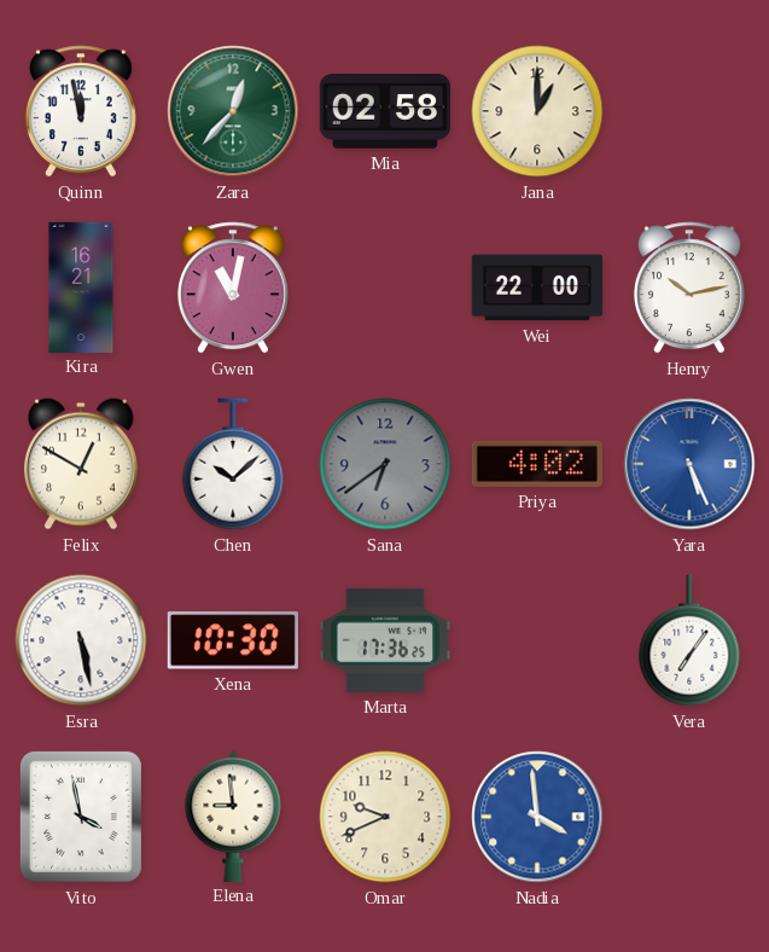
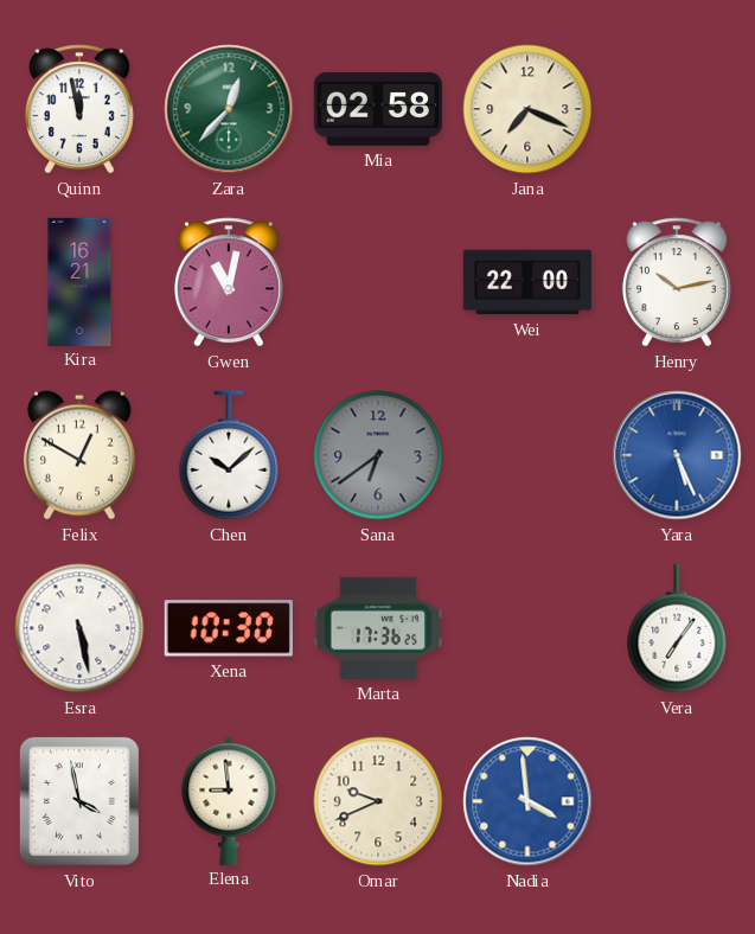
Jana: 1:00 -> 7:19
Priya: 4:02 -> none
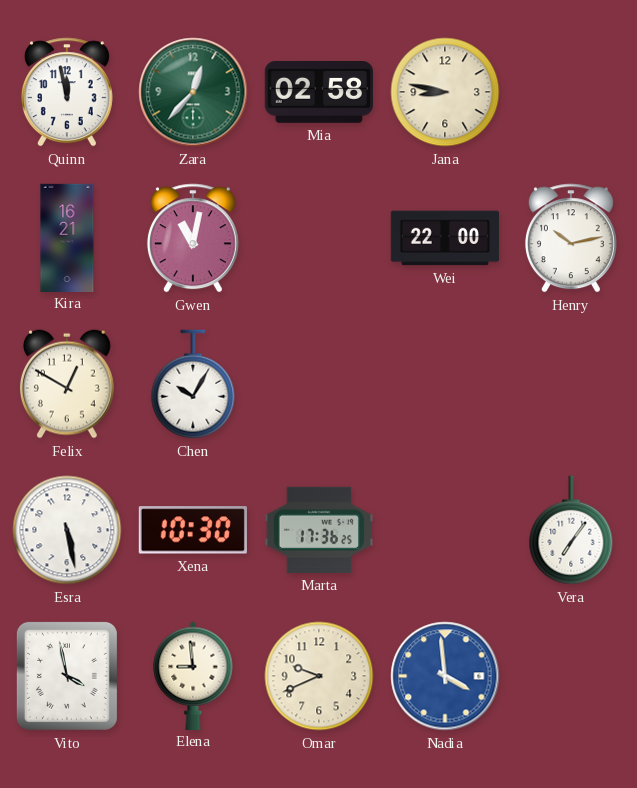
Jana: 7:19 -> 8:47
Chen: 10:08 -> 10:05
Sana: 6:39 -> none
Yara: 5:26 -> none
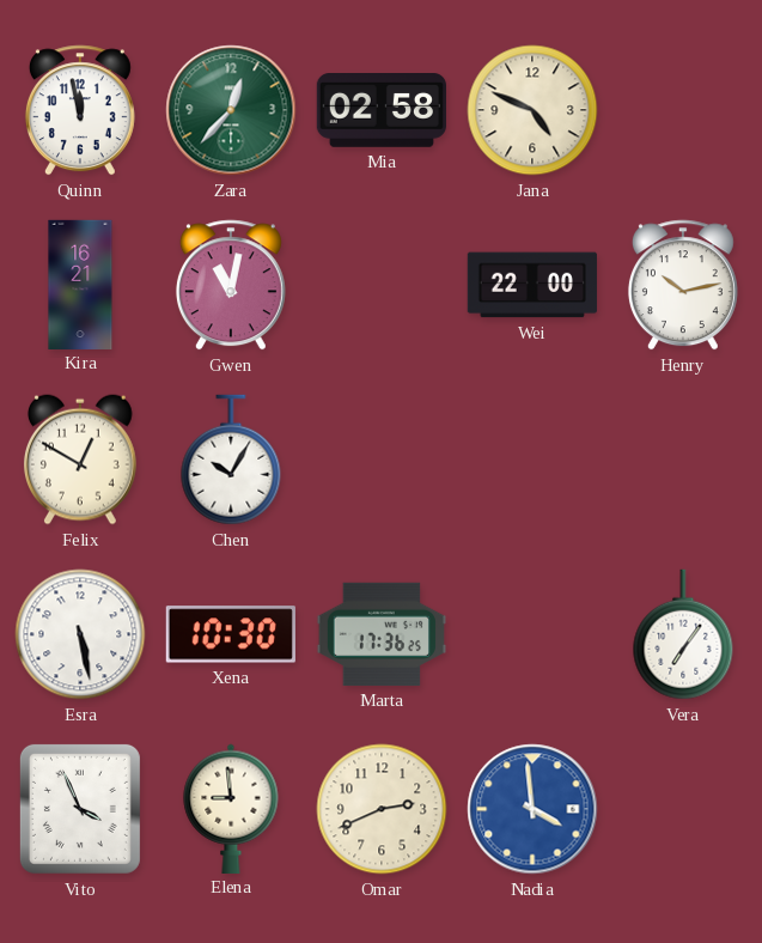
Jana: 8:47 -> 4:49
Vito: 3:58 -> 3:56
Omar: 9:41 -> 2:41
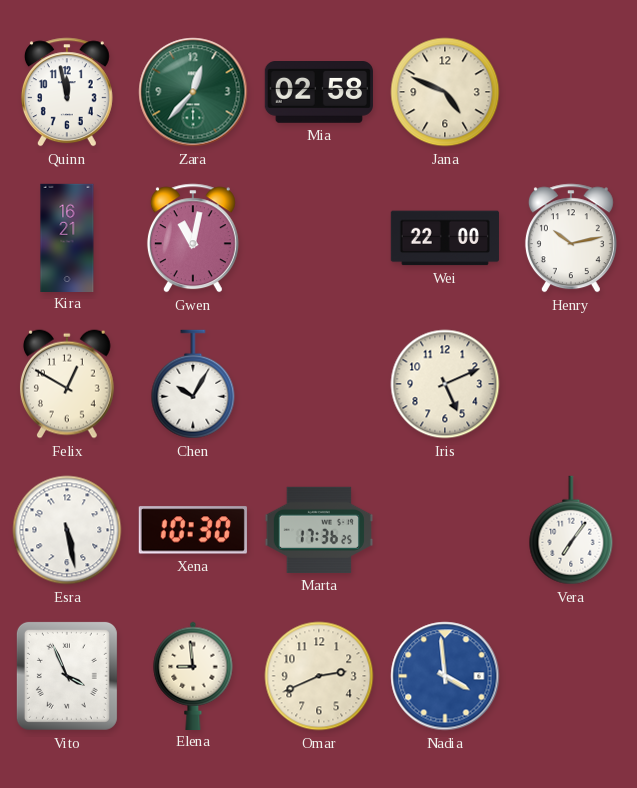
Iris: none -> 5:11
